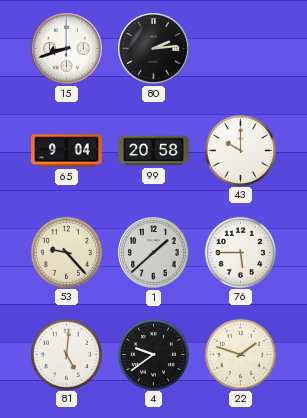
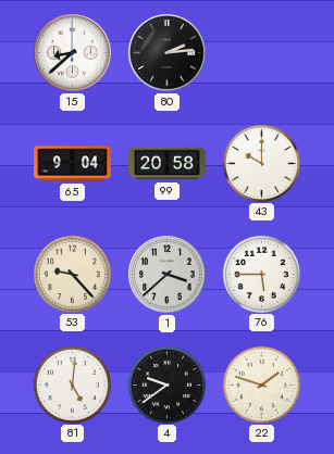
15: 8:42 -> 8:38
1: 1:38 -> 3:38
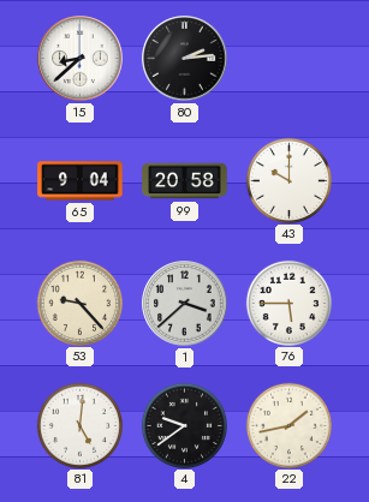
22: 1:48 -> 1:43
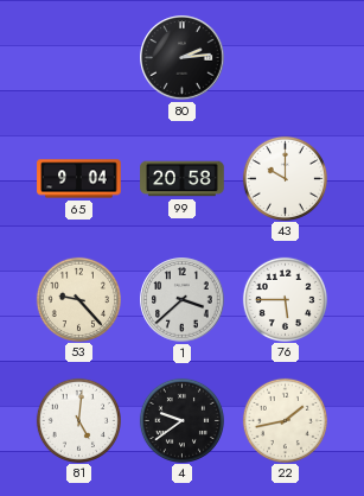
15: 8:38 -> none
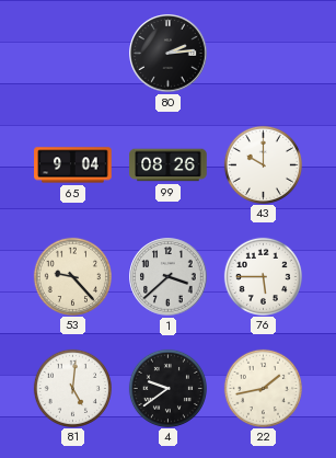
99: 20:58 -> 08:26
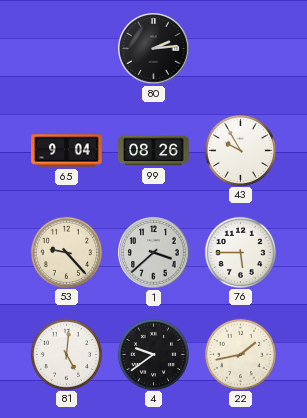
43: 10:00 -> 9:55
